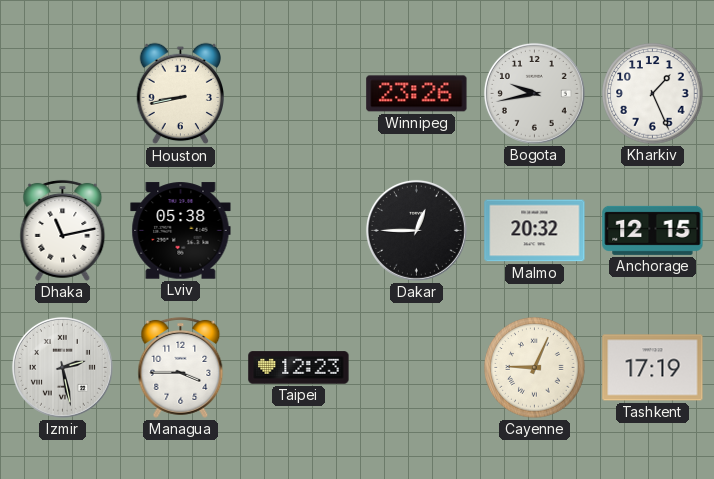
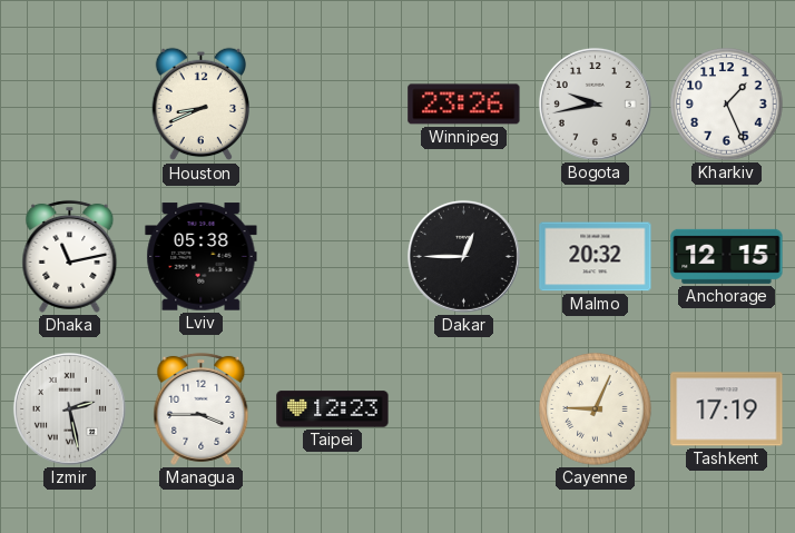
Houston: 8:43 -> 8:41
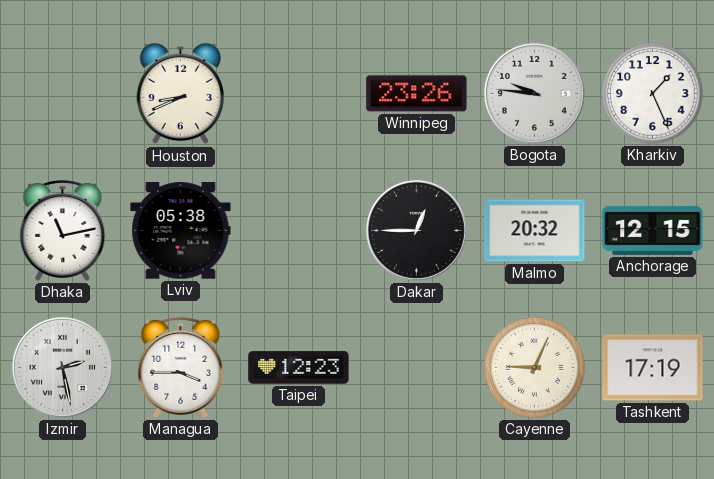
Bogota: 9:43 -> 9:46
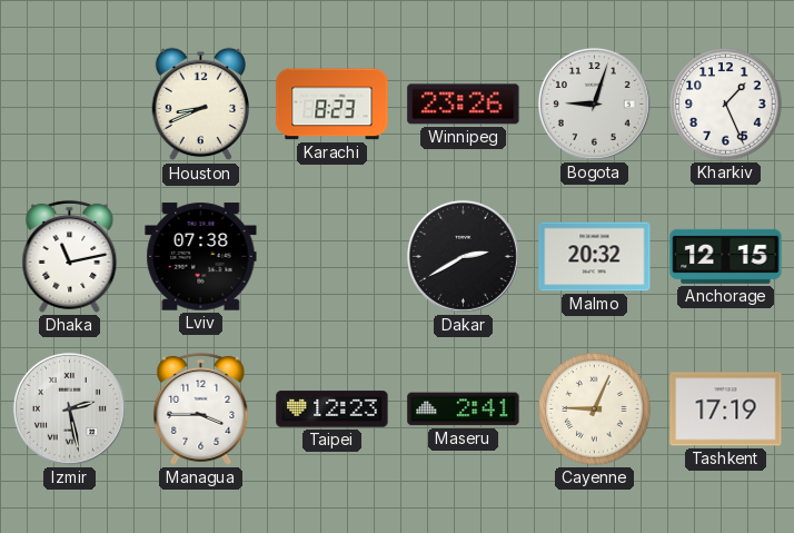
Karachi: none -> 8:23
Bogota: 9:46 -> 9:03
Lviv: 05:38 -> 07:38
Dakar: 12:45 -> 2:40
Maseru: none -> 2:41
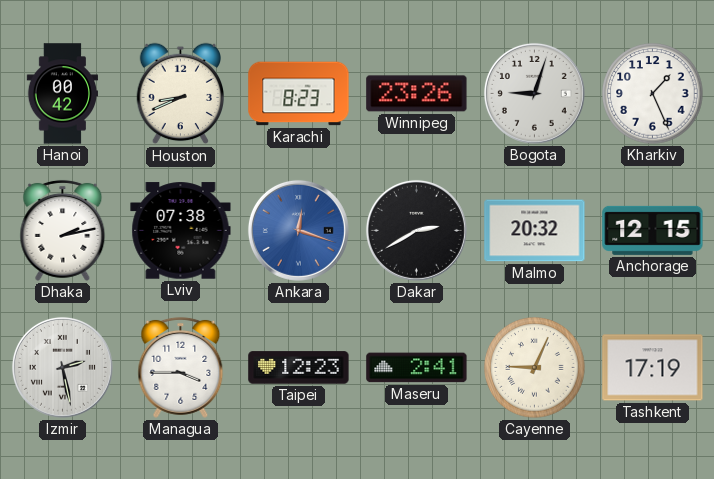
Hanoi: none -> 00:42
Dhaka: 11:13 -> 2:13
Ankara: none -> 12:18
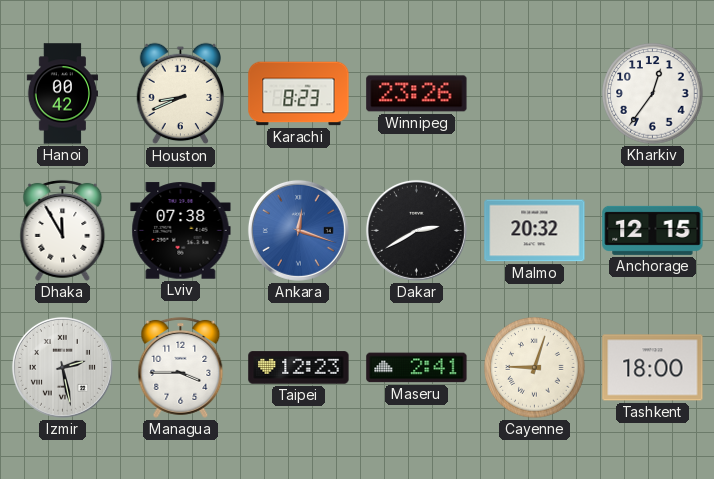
Bogota: 9:03 -> none
Kharkiv: 1:26 -> 12:36
Dhaka: 2:13 -> 11:55
Cayenne: 9:04 -> 9:03
Tashkent: 17:19 -> 18:00
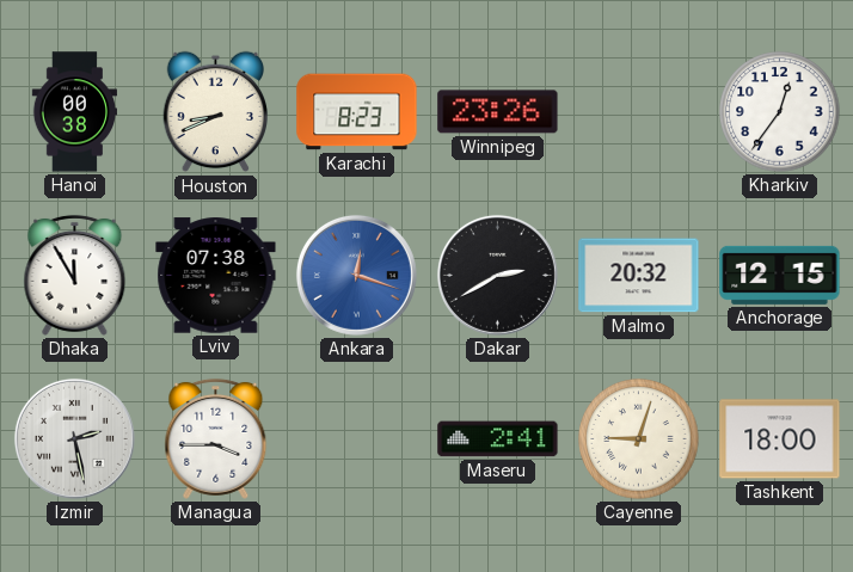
Hanoi: 00:42 -> 00:38
Taipei: 12:23 -> none
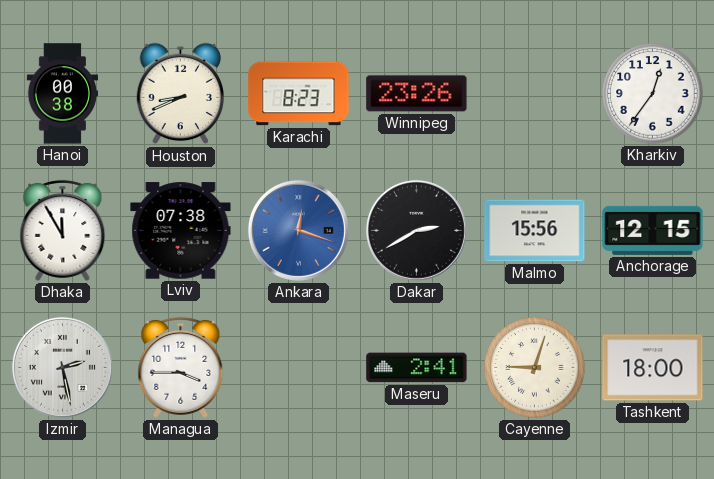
Malmo: 20:32 -> 15:56
